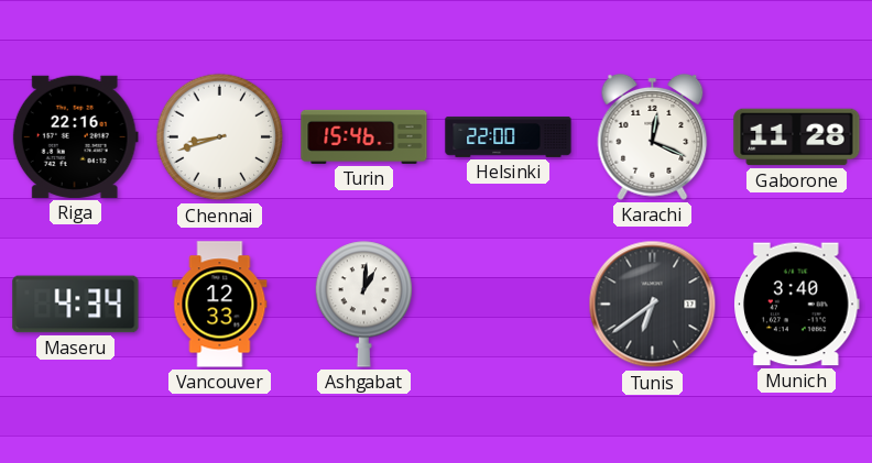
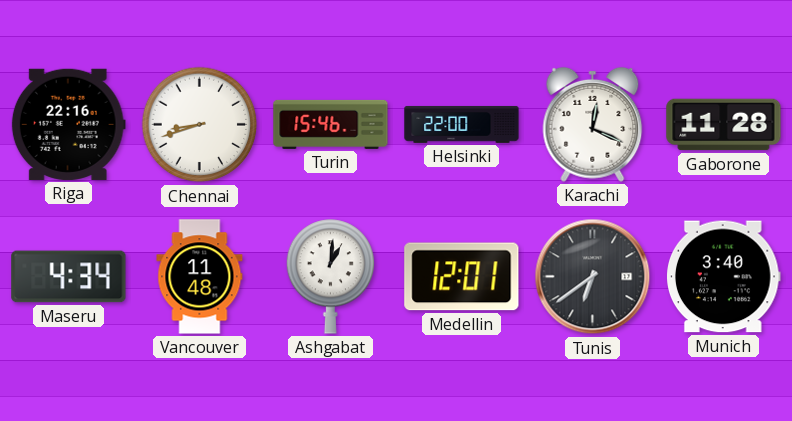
Vancouver: 12:33 -> 11:48
Medellin: none -> 12:01
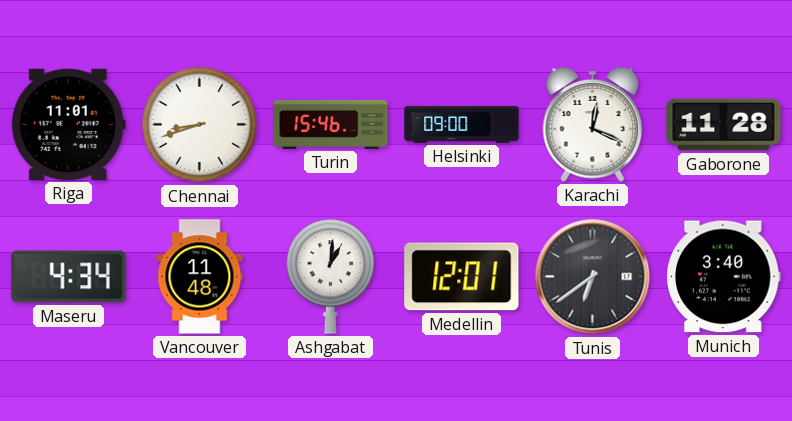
Riga: 22:16 -> 11:01
Helsinki: 22:00 -> 09:00
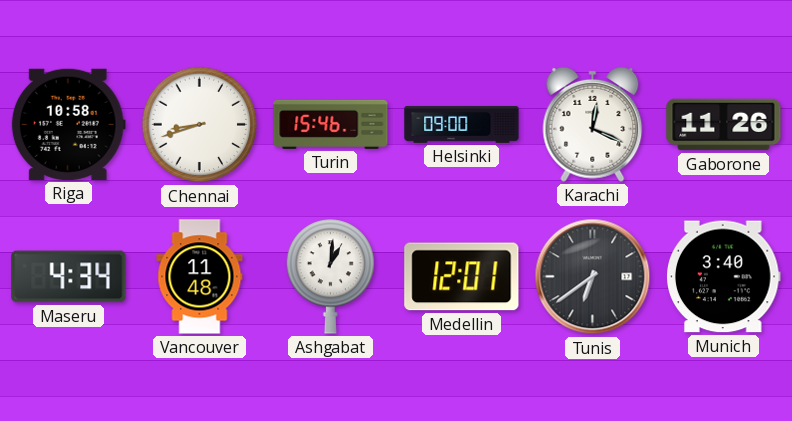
Riga: 11:01 -> 10:58
Gaborone: 11:28 -> 11:26
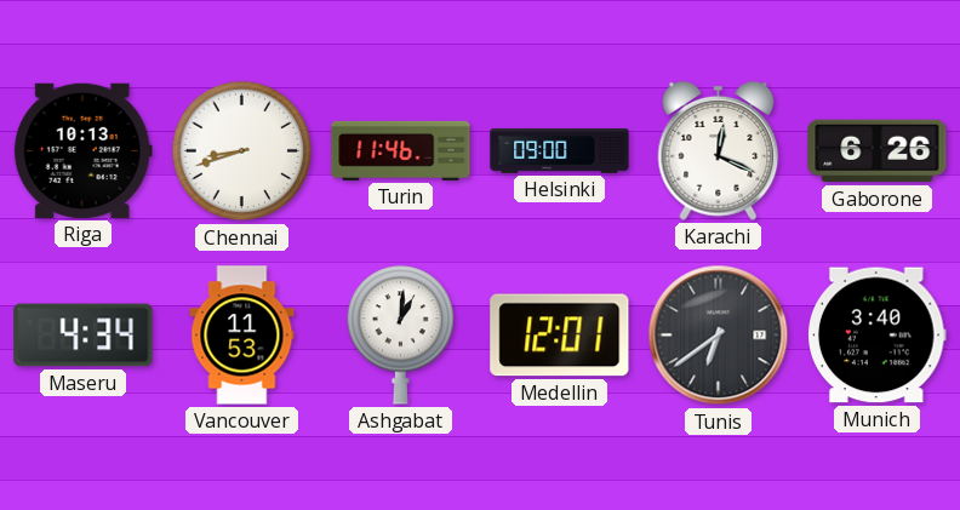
Riga: 10:58 -> 10:13
Turin: 15:46 -> 11:46
Gaborone: 11:26 -> 6:26
Vancouver: 11:48 -> 11:53
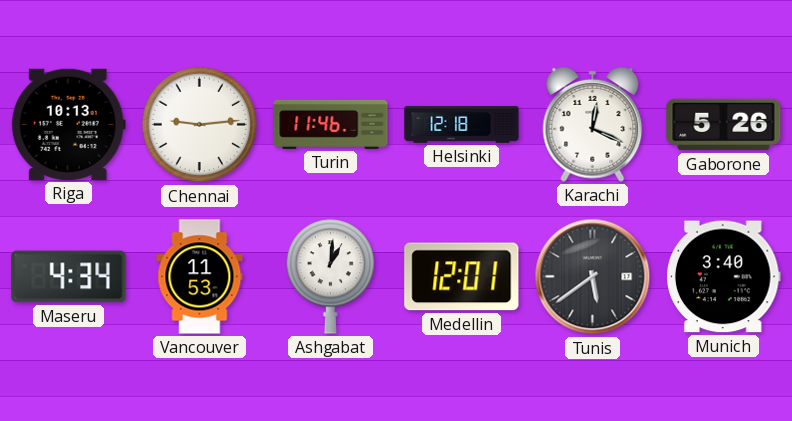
Chennai: 8:42 -> 9:14
Helsinki: 09:00 -> 12:18
Gaborone: 6:26 -> 5:26
Tunis: 6:39 -> 5:39
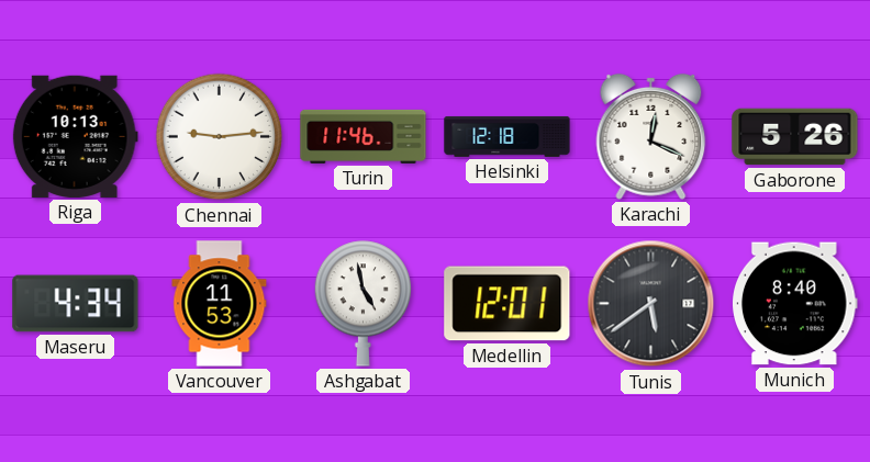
Ashgabat: 1:01 -> 4:58
Munich: 3:40 -> 8:40
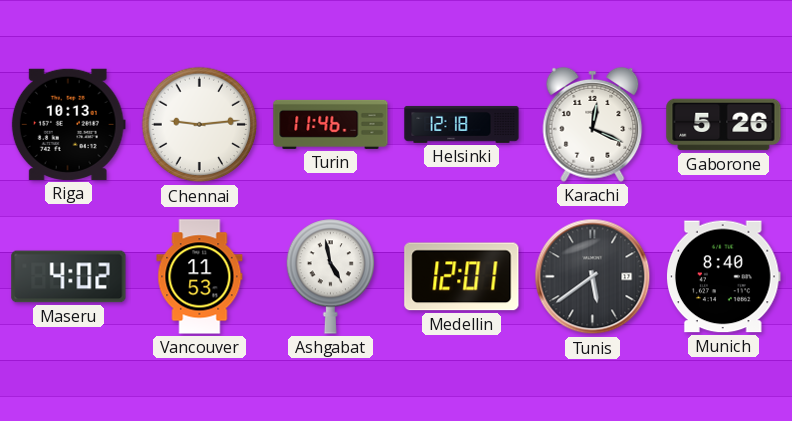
Maseru: 4:34 -> 4:02
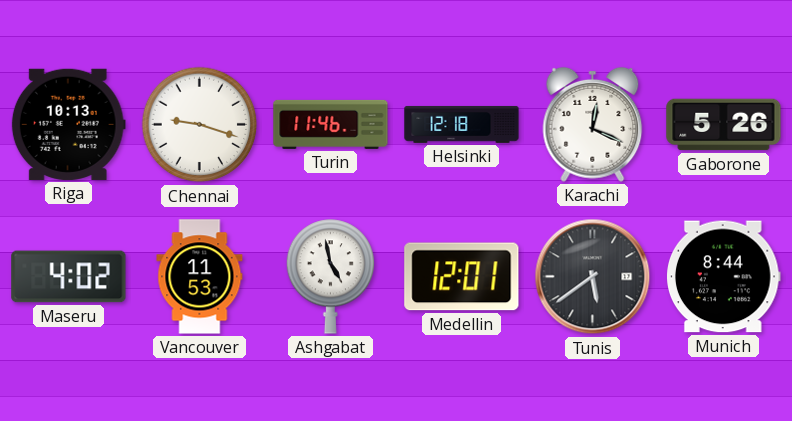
Chennai: 9:14 -> 9:18
Munich: 8:40 -> 8:44
